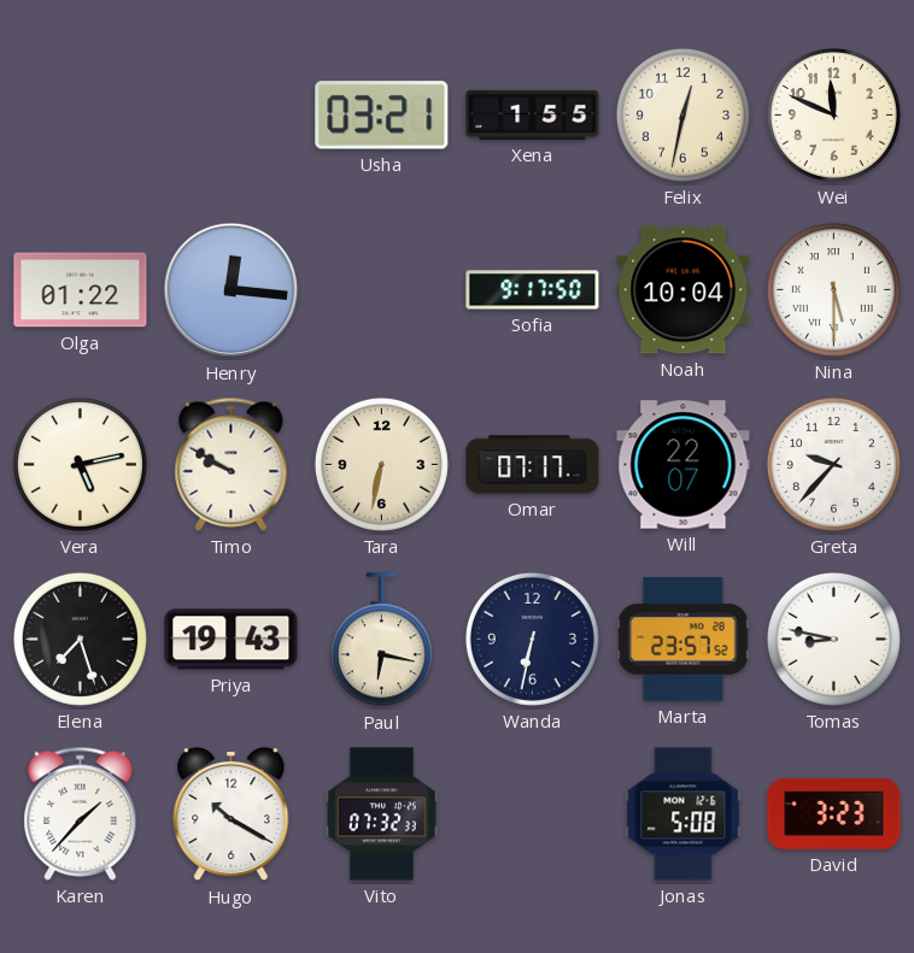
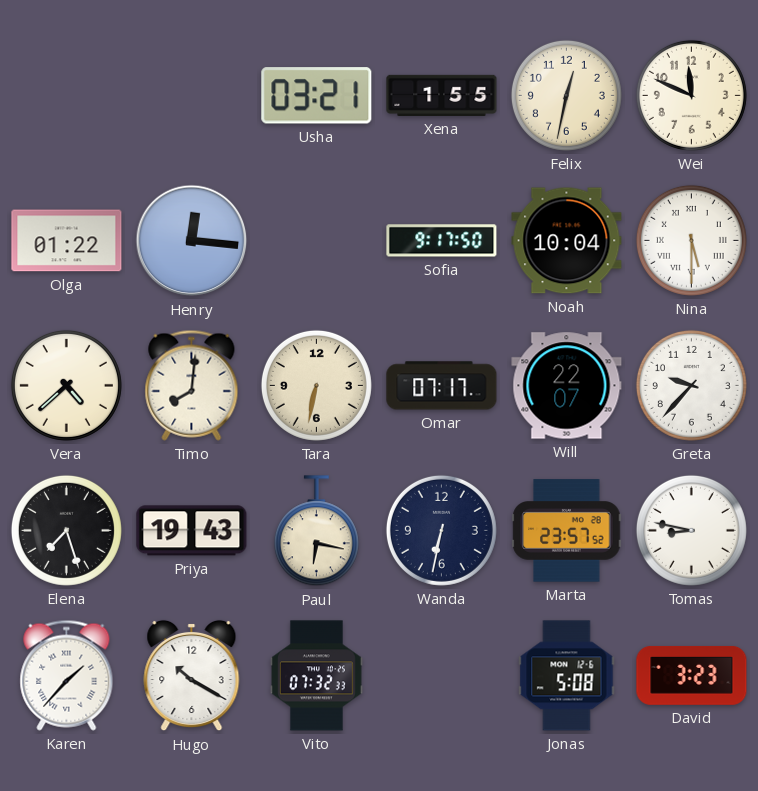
Vera: 5:13 -> 4:38
Timo: 9:50 -> 8:01
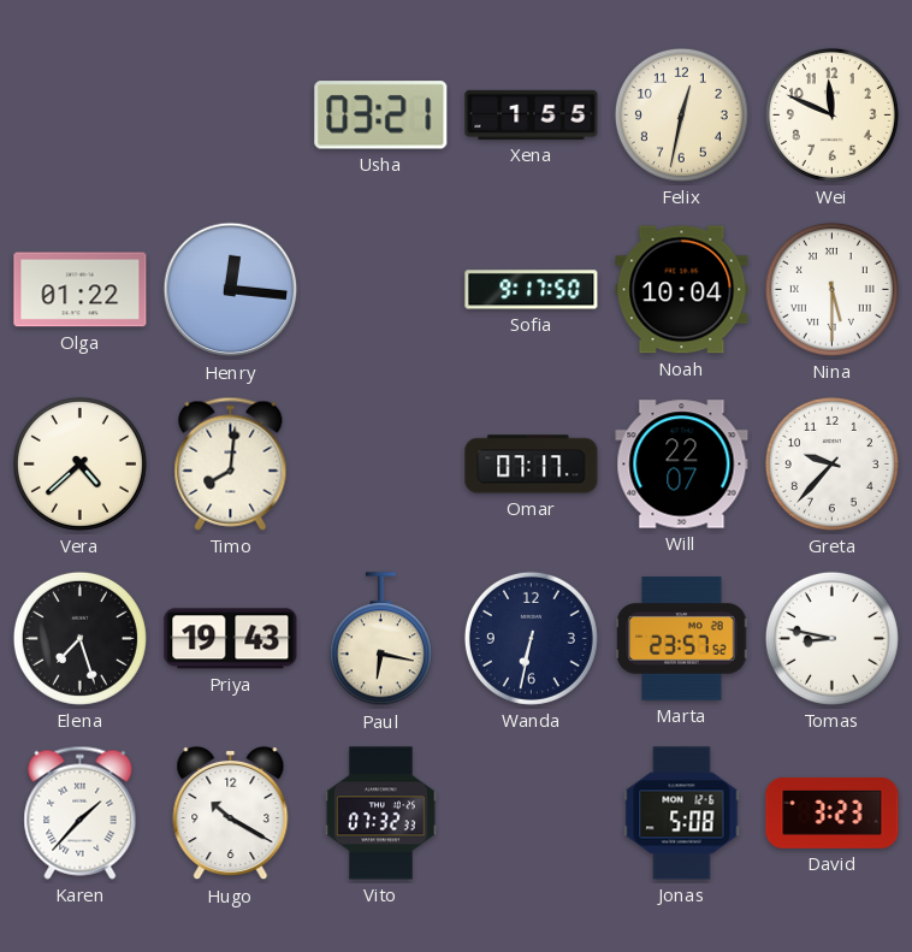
Tara: 6:32 -> none
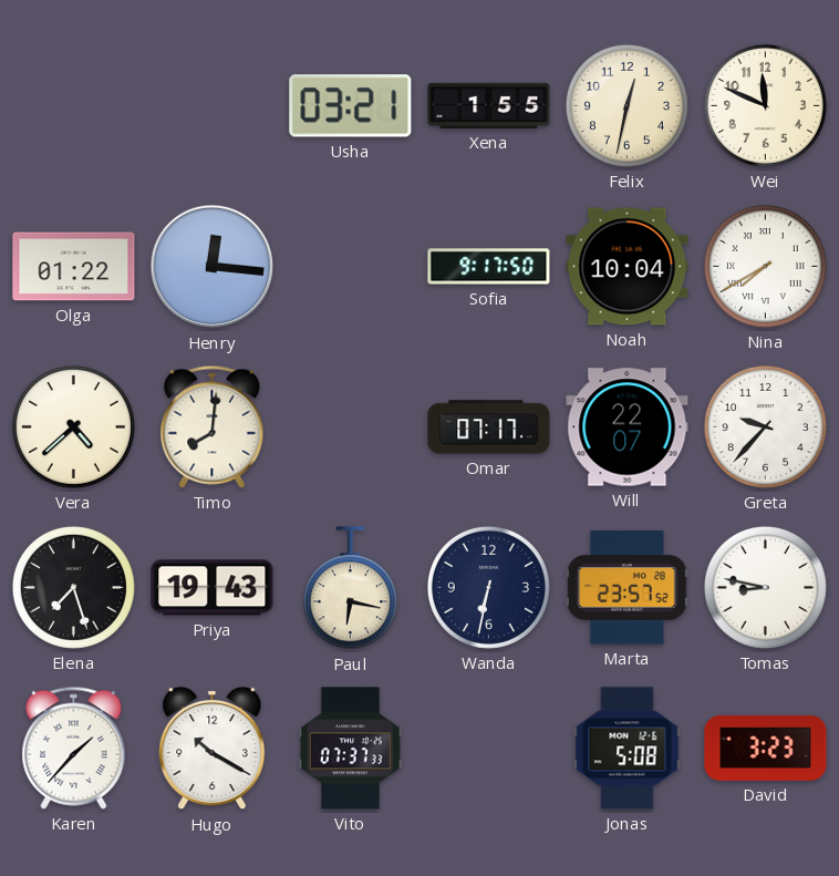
Nina: 5:30 -> 7:40
Vito: 07:32 -> 07:37
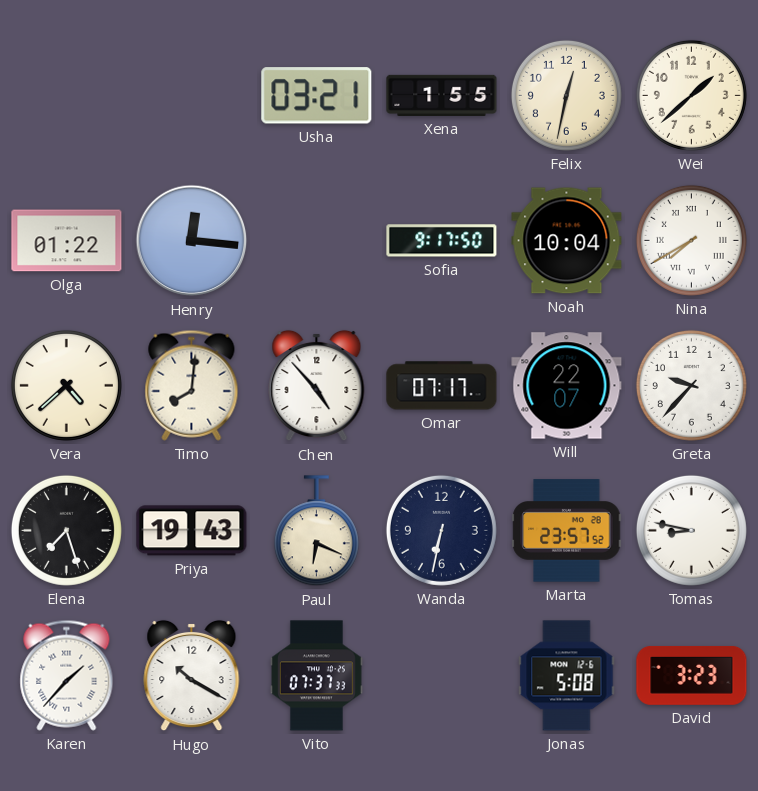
Wei: 11:49 -> 1:38
Chen: none -> 4:53
Paul: 6:17 -> 6:19
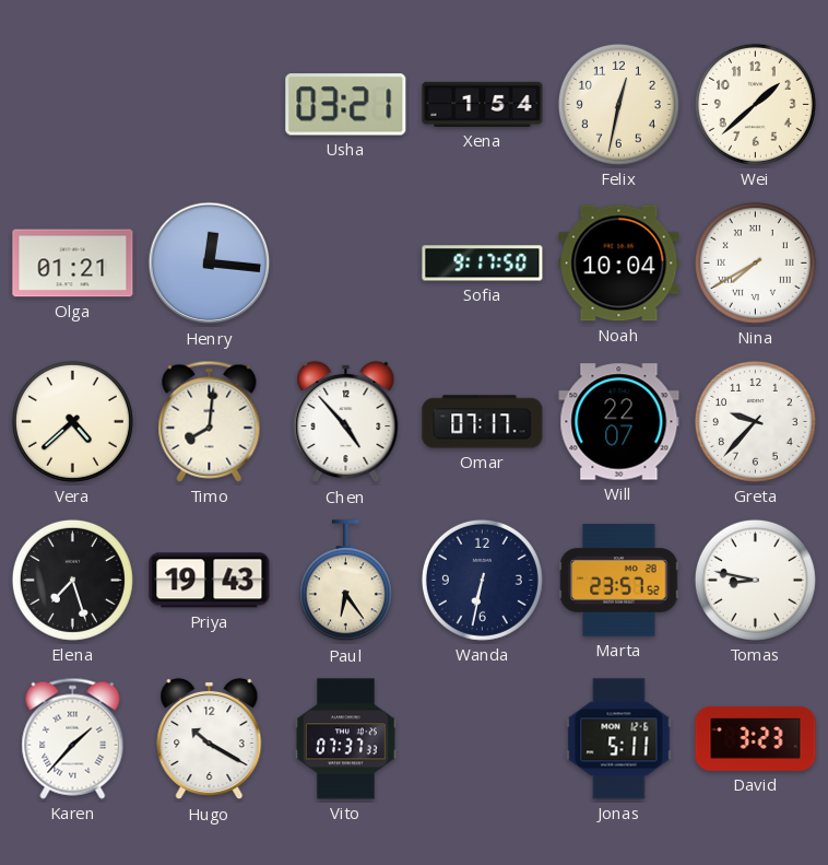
Xena: 1:55 -> 1:54
Olga: 01:22 -> 01:21
Paul: 6:19 -> 6:24
Jonas: 5:08 -> 5:11
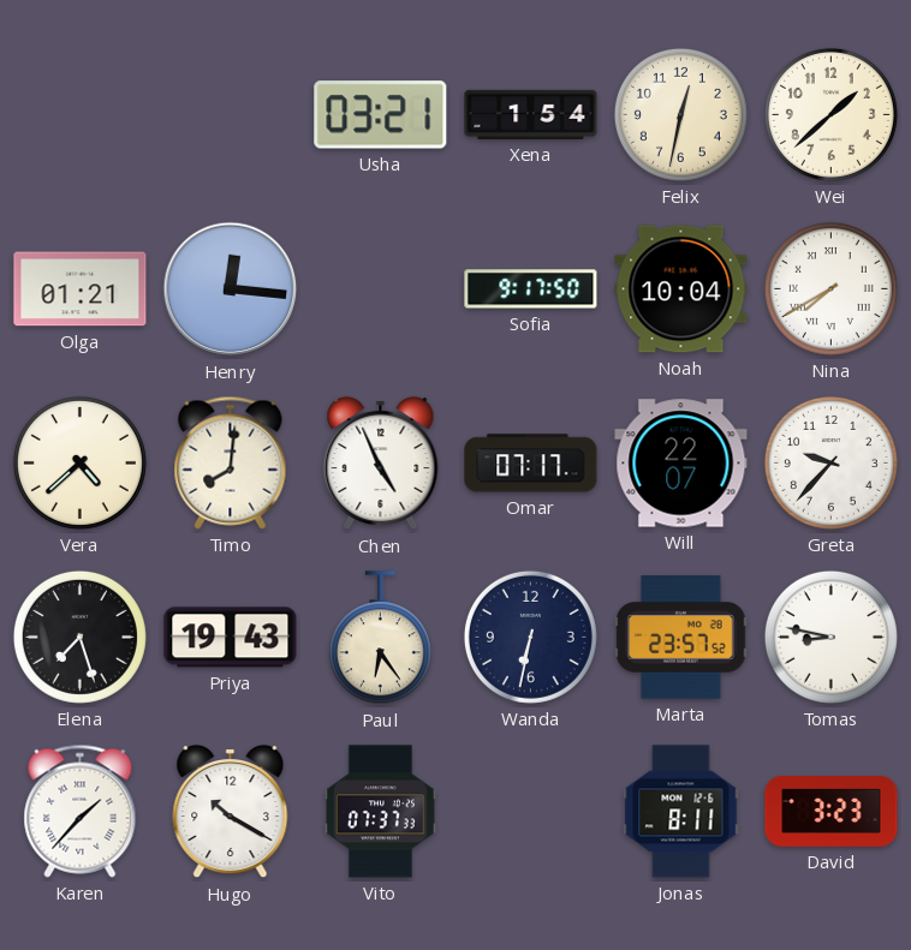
Chen: 4:53 -> 4:56
Jonas: 5:11 -> 8:11
